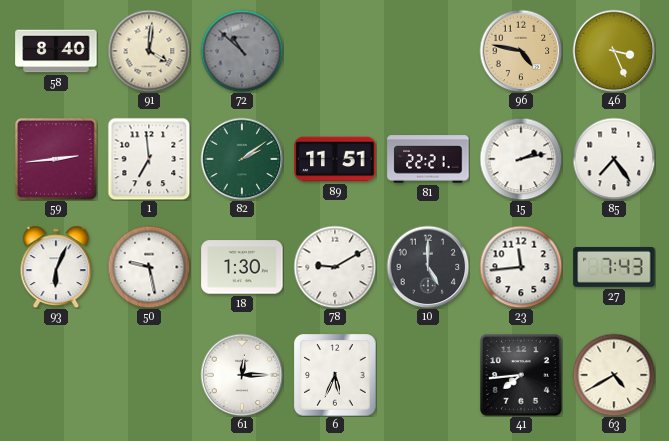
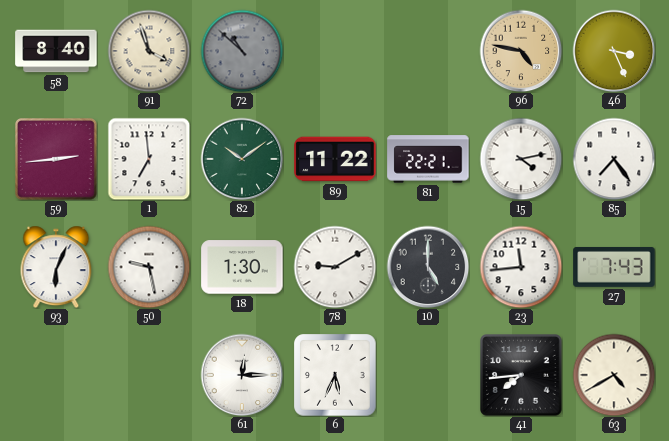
91: 4:01 -> 3:57
82: 2:09 -> 10:09
89: 11:51 -> 11:22
15: 2:13 -> 4:13
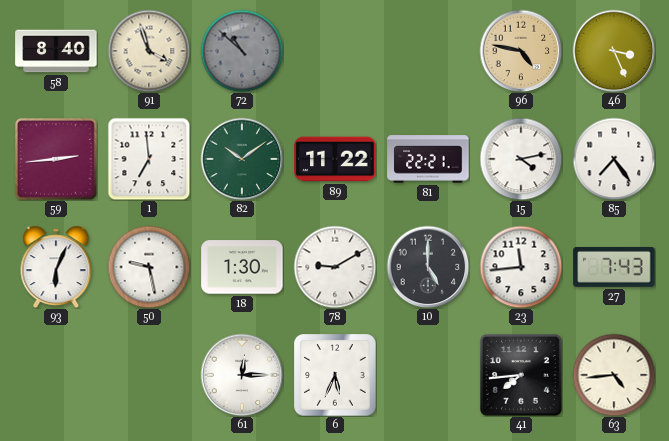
63: 4:40 -> 4:44
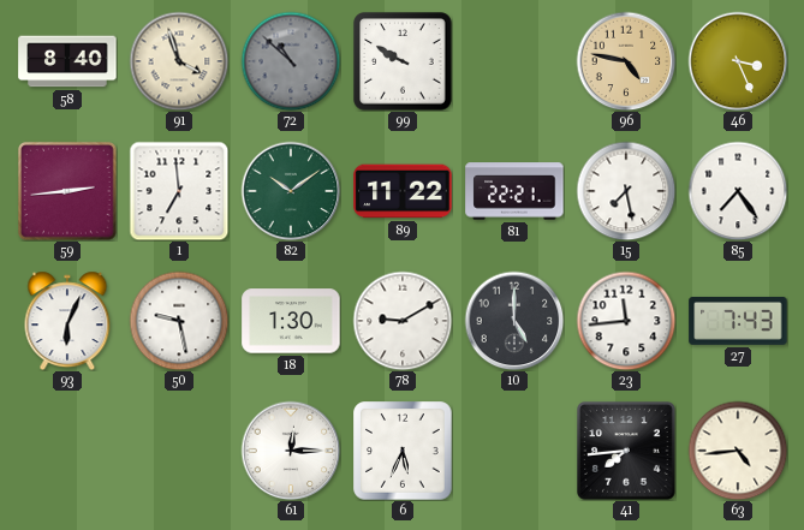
99: none -> 9:50
15: 4:13 -> 7:28
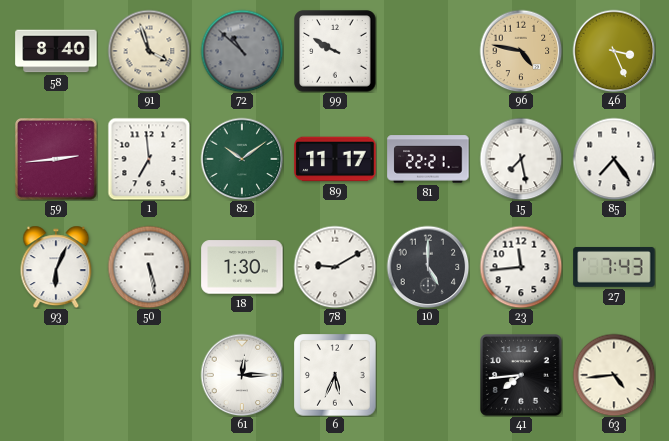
89: 11:22 -> 11:17
50: 9:28 -> 5:28
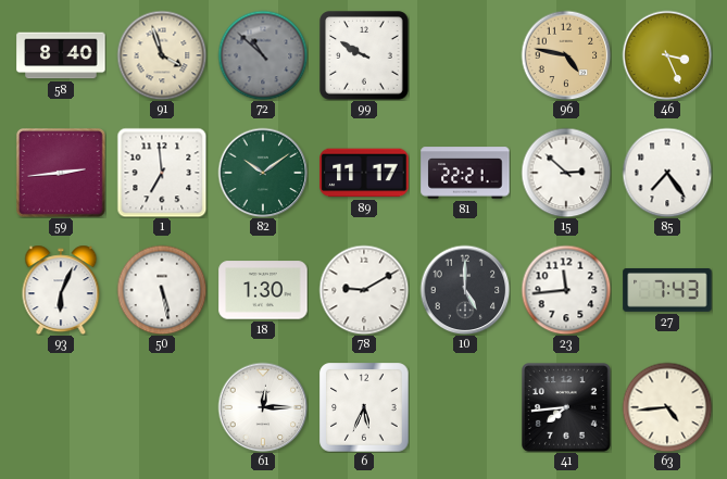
15: 7:28 -> 2:52
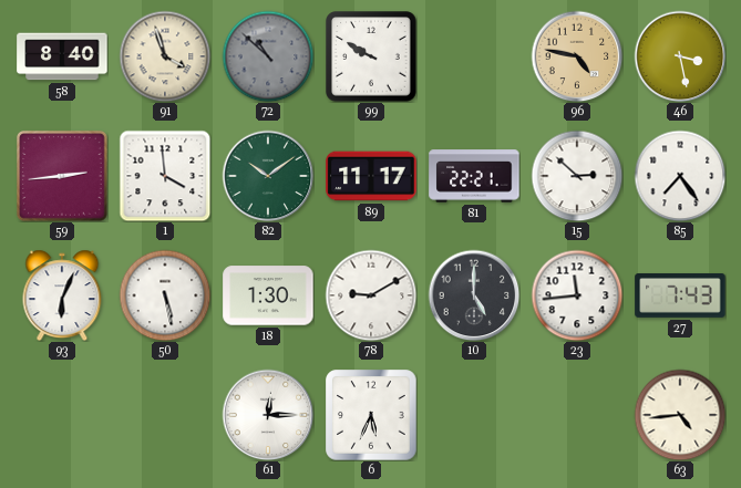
46: 3:26 -> 3:28
1: 6:59 -> 3:59
41: 7:44 -> none
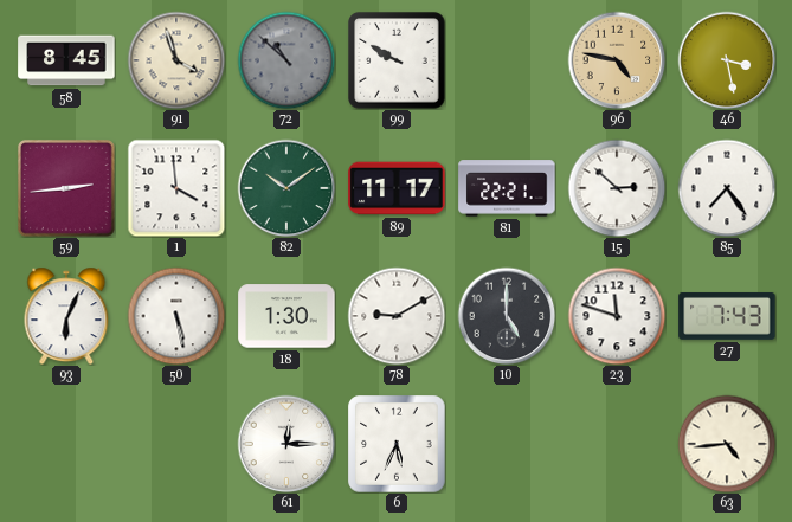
58: 8:40 -> 8:45
23: 11:44 -> 11:48
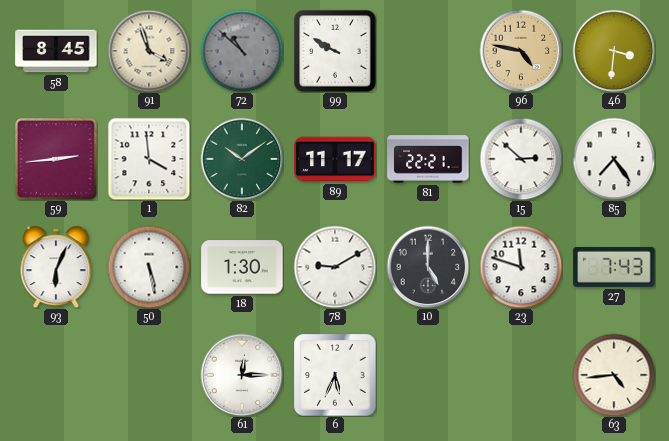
46: 3:28 -> 3:31
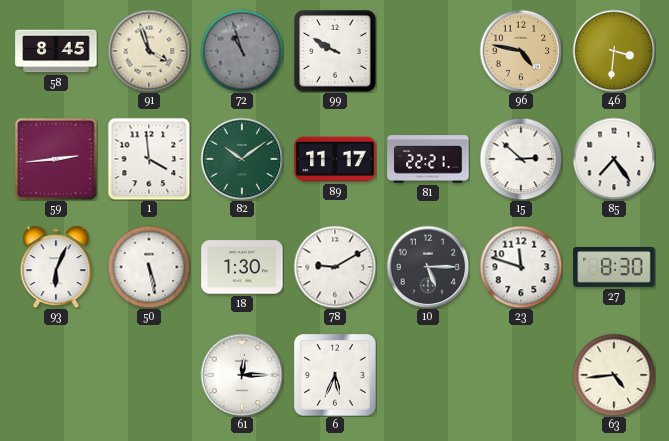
72: 10:52 -> 10:57
10: 5:00 -> 5:15
27: 7:43 -> 8:30
